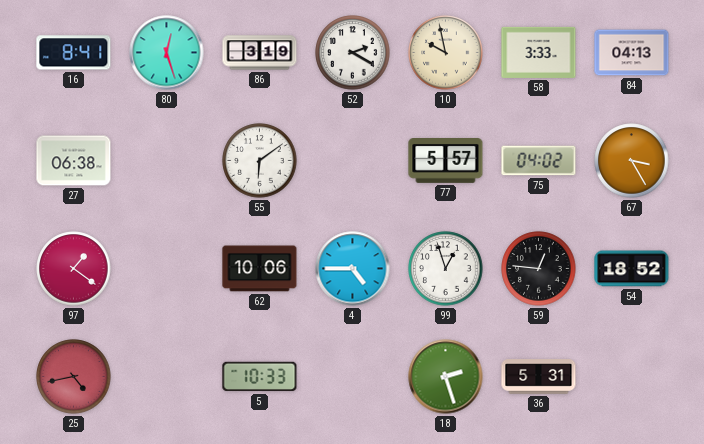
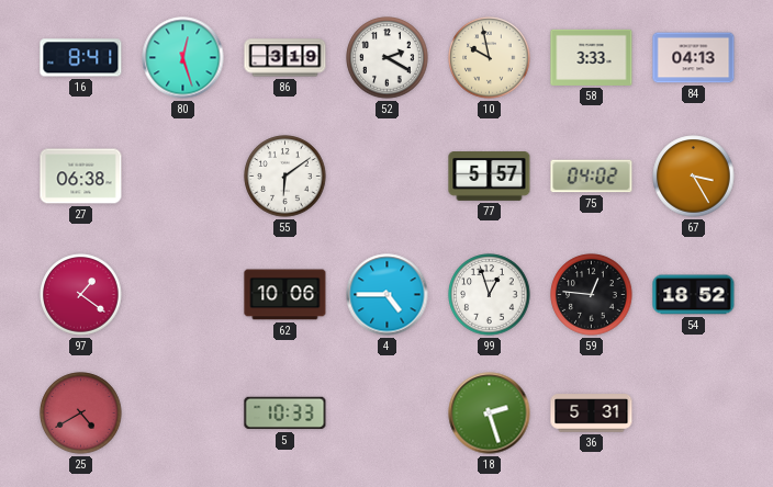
25: 4:43 -> 4:40
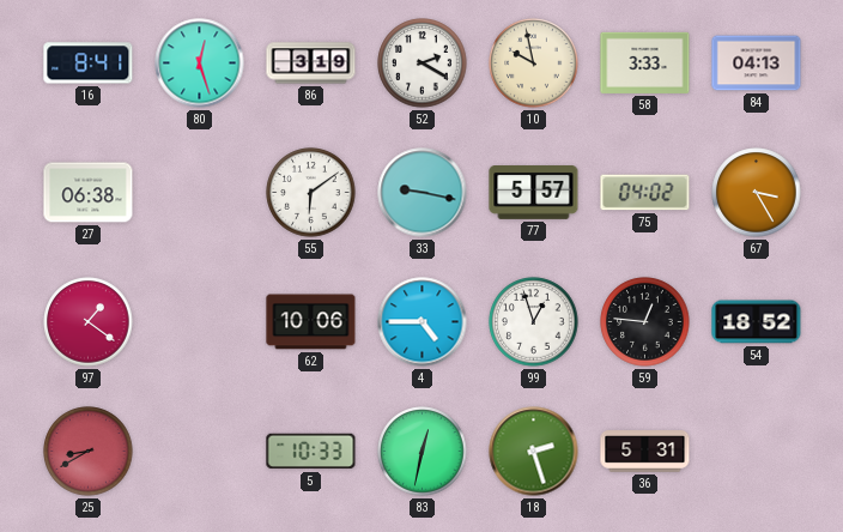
33: none -> 9:17
25: 4:40 -> 8:40
83: none -> 12:32
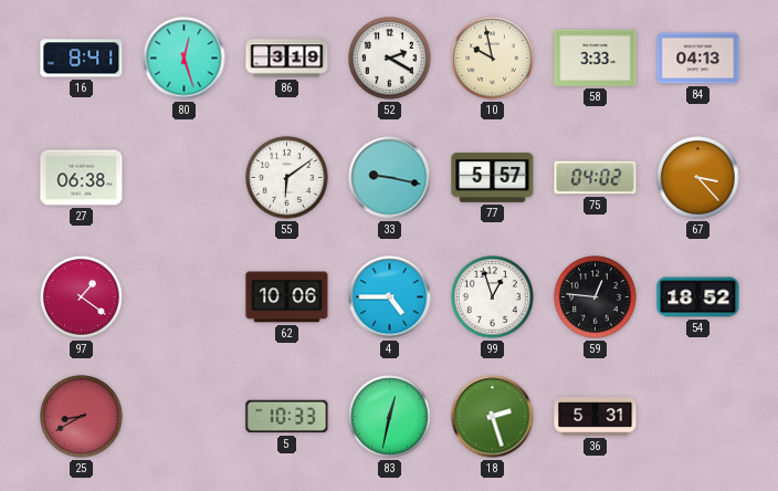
67: 3:25 -> 3:23
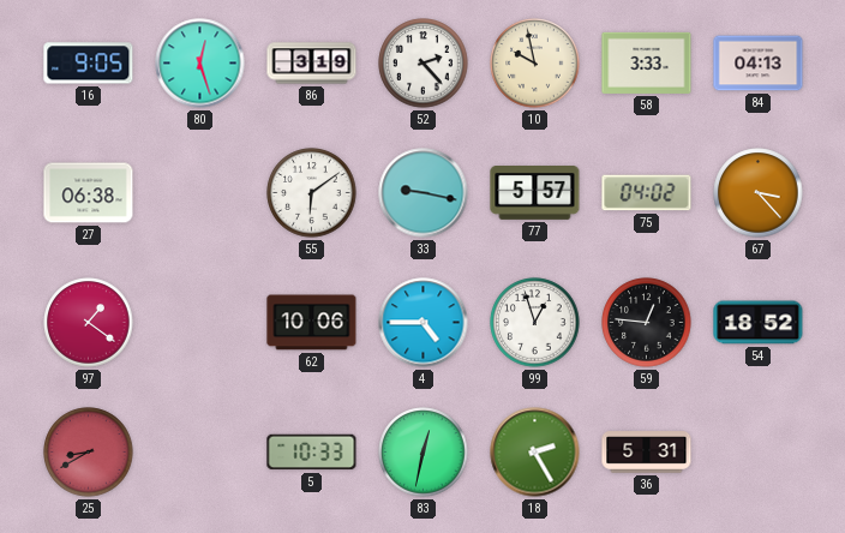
16: 8:41 -> 9:05
52: 2:20 -> 2:23
18: 2:27 -> 2:25
